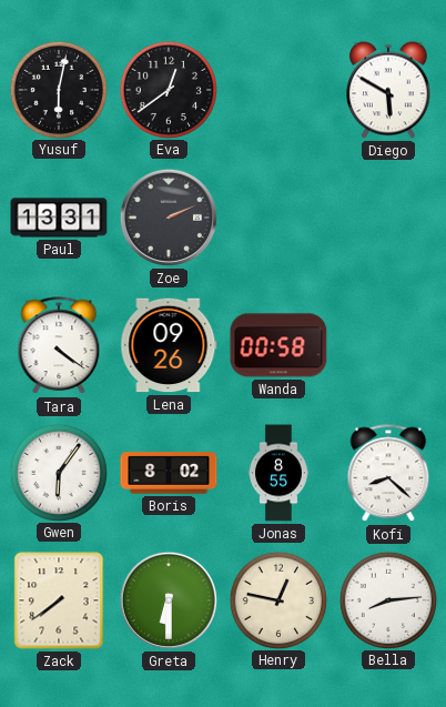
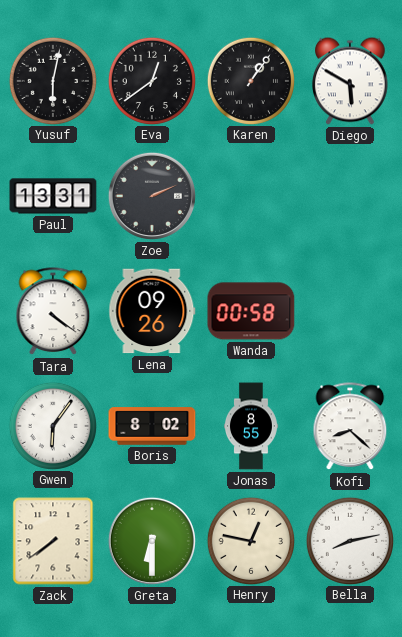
Karen: none -> 1:06
Bella: 8:14 -> 8:13
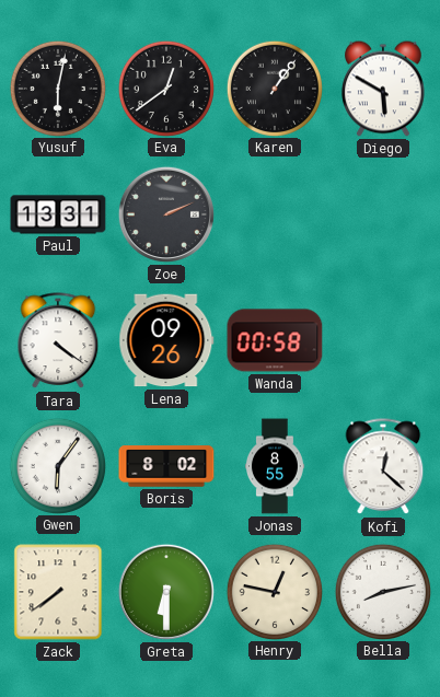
Kofi: 8:22 -> 12:22
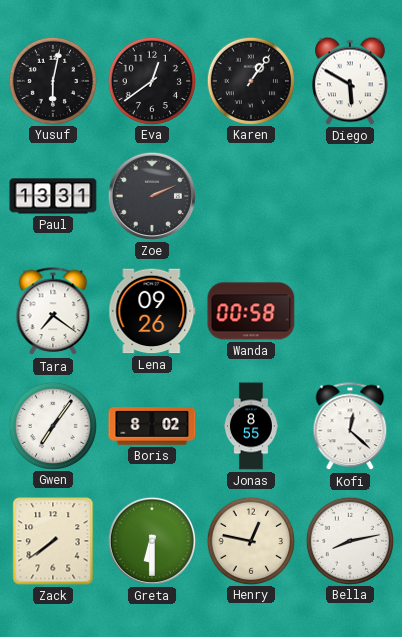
Tara: 4:21 -> 7:21
Gwen: 6:06 -> 7:06
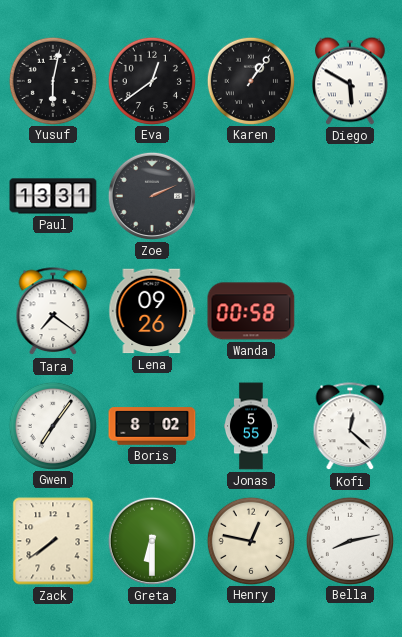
Jonas: 8:55 -> 5:55
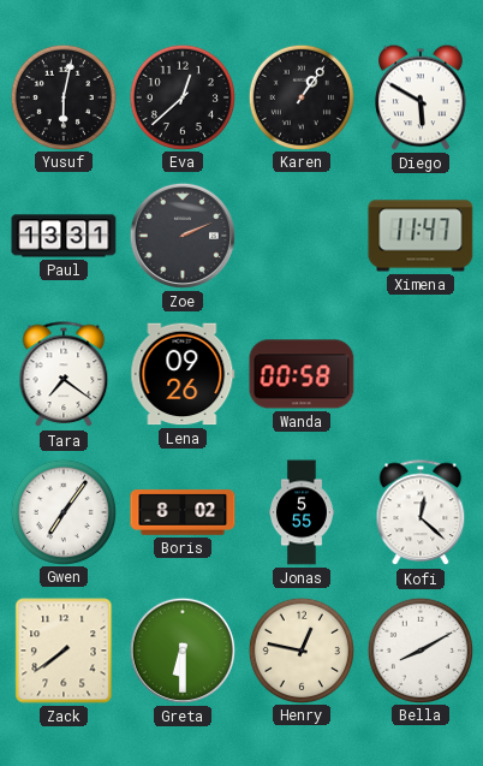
Eva: 12:39 -> 12:38
Ximena: none -> 11:47
Bella: 8:13 -> 8:10
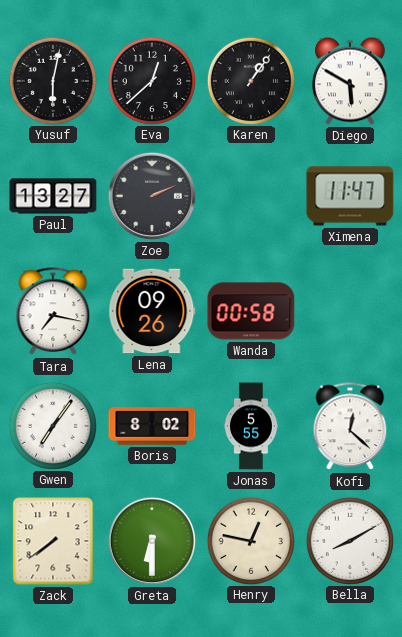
Paul: 13:31 -> 13:27
Tara: 7:21 -> 7:17
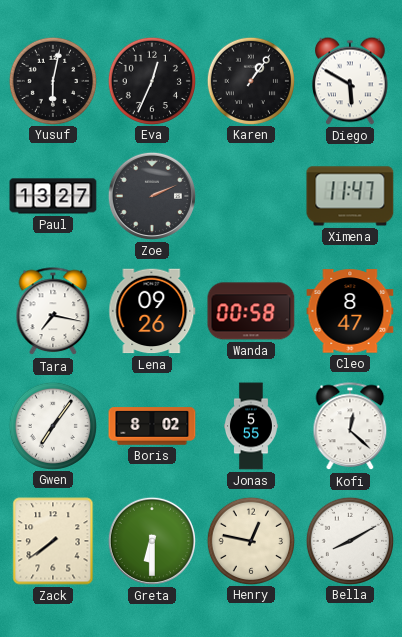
Eva: 12:38 -> 12:34
Cleo: none -> 8:47
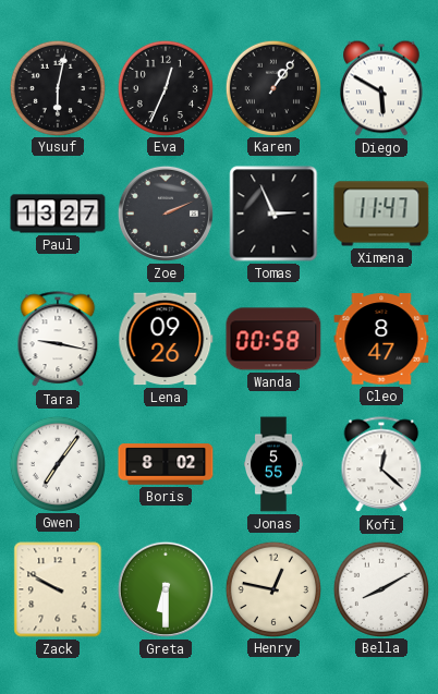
Tomas: none -> 2:56
Tara: 7:17 -> 9:17
Zack: 7:39 -> 9:50
